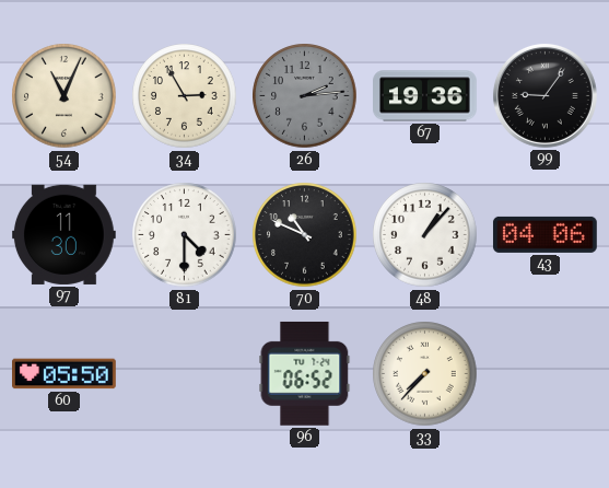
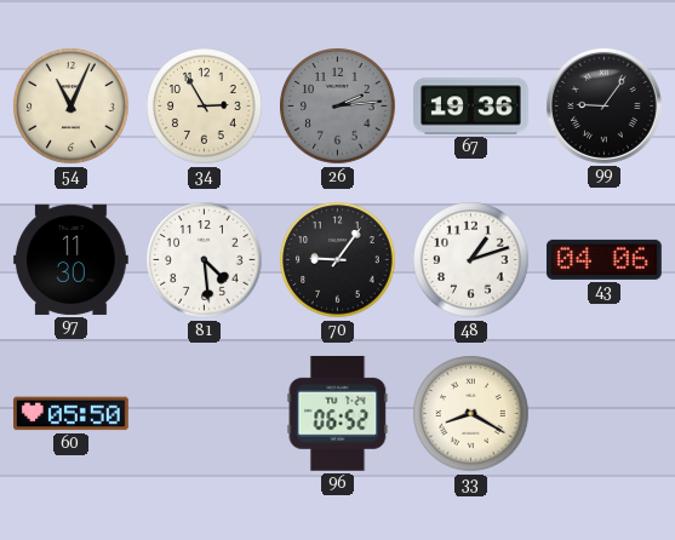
81: 4:30 -> 4:29
70: 10:49 -> 9:06
48: 1:07 -> 1:12
33: 7:37 -> 8:20
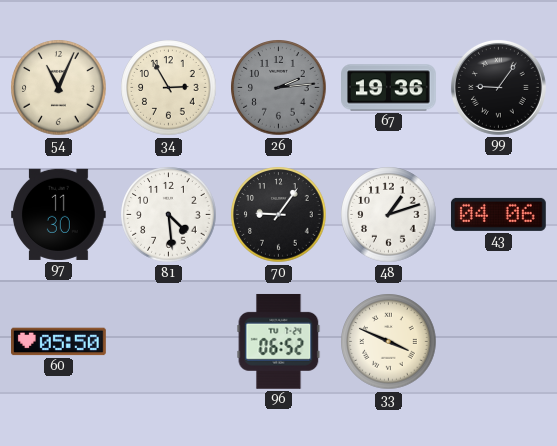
33: 8:20 -> 3:49
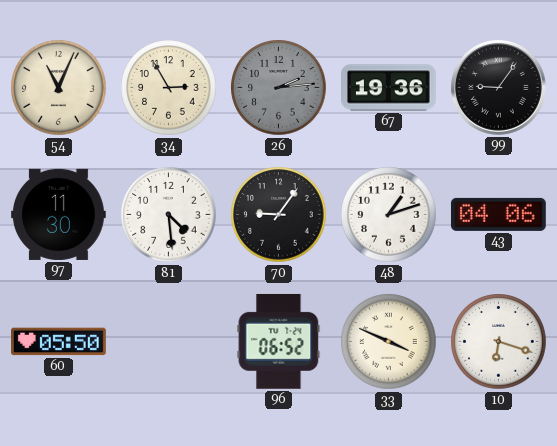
10: none -> 6:18
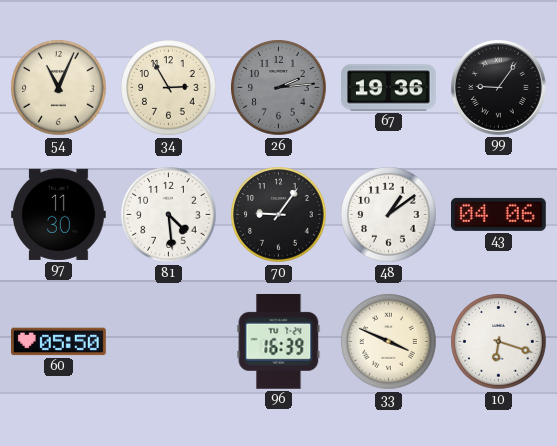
48: 1:12 -> 1:09
96: 06:52 -> 16:39
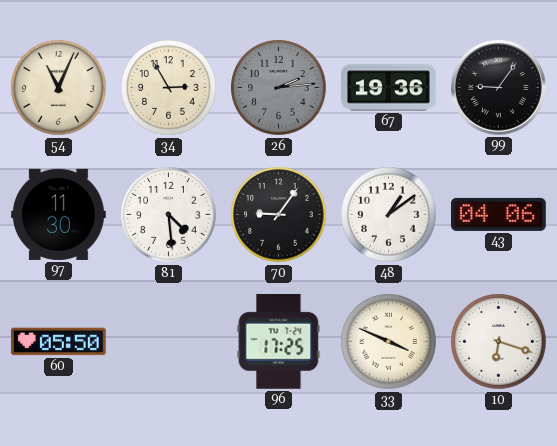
96: 16:39 -> 17:25
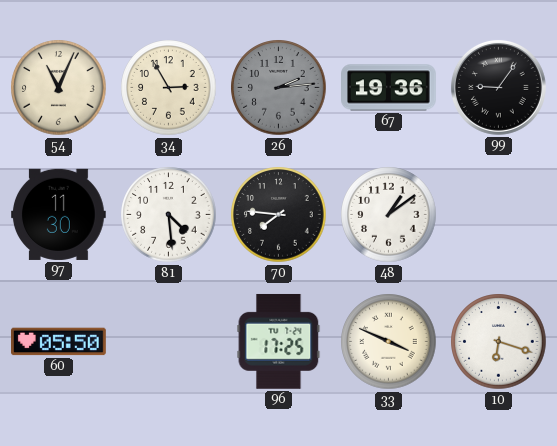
70: 9:06 -> 7:46
43: 04:06 -> none
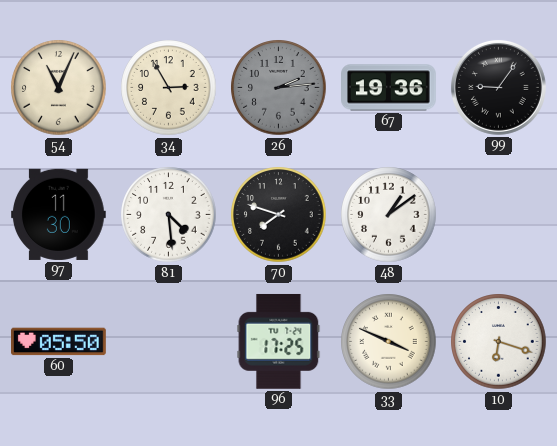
70: 7:46 -> 7:48
